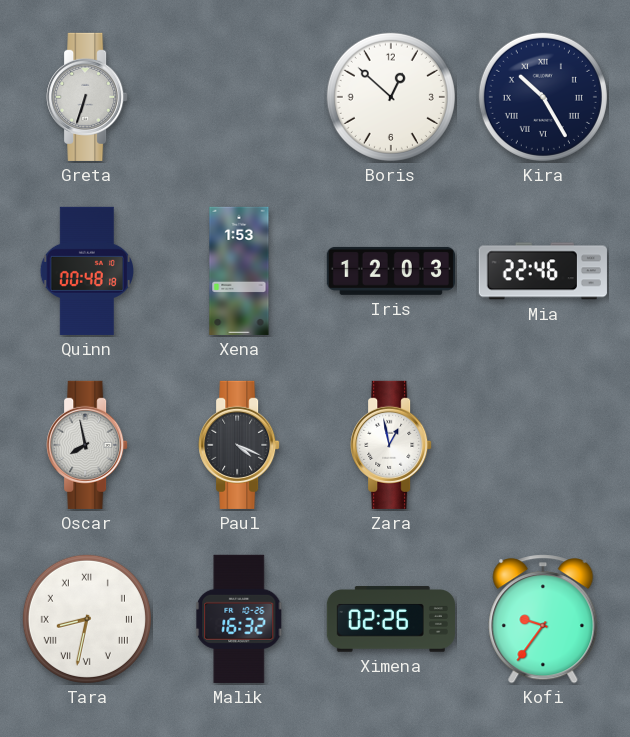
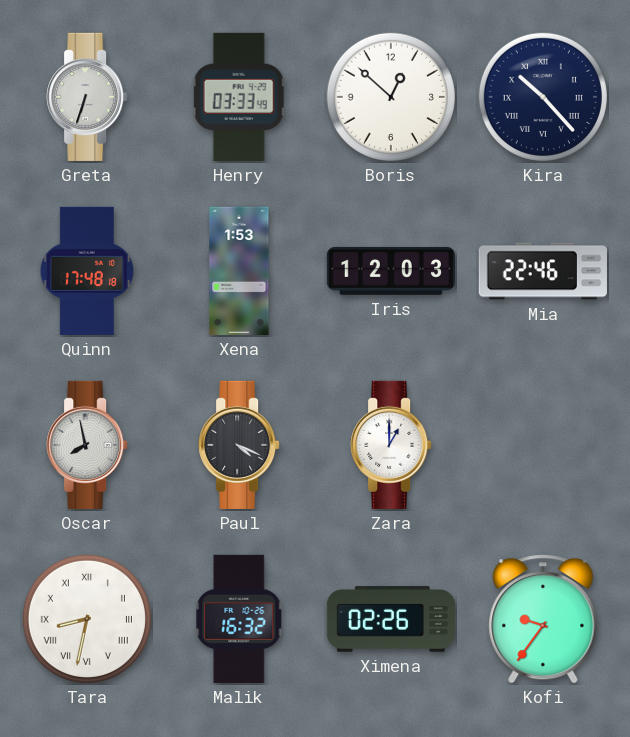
Henry: none -> 03:33
Kira: 10:25 -> 10:23
Quinn: 00:48 -> 17:48
Zara: 12:58 -> 1:00
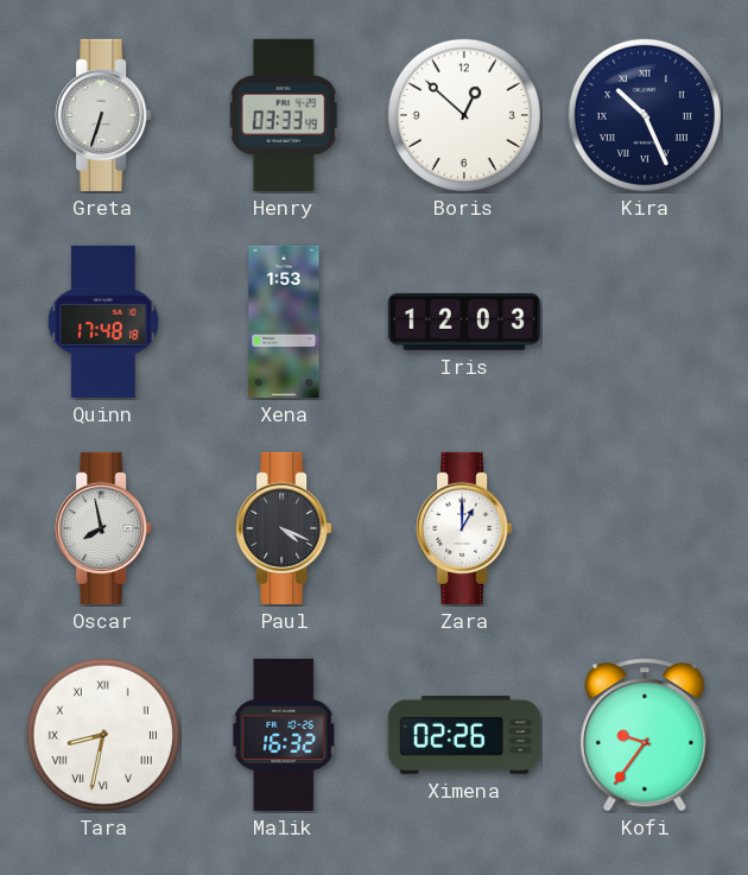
Kira: 10:23 -> 10:26
Mia: 22:46 -> none
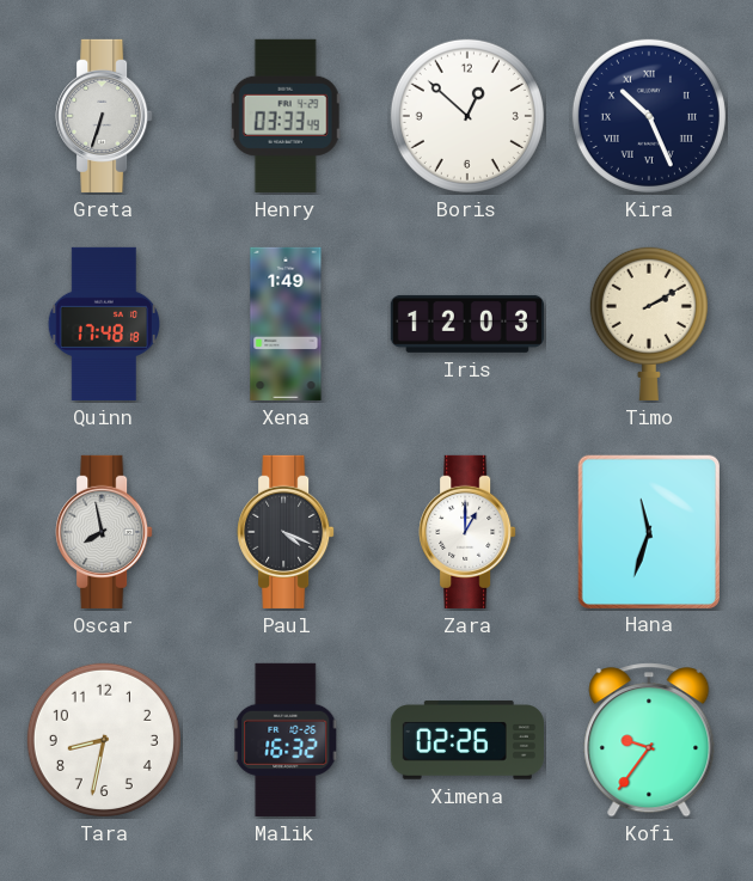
Xena: 1:53 -> 1:49
Timo: none -> 2:10
Hana: none -> 11:33
Tara numerals: Roman -> Arabic
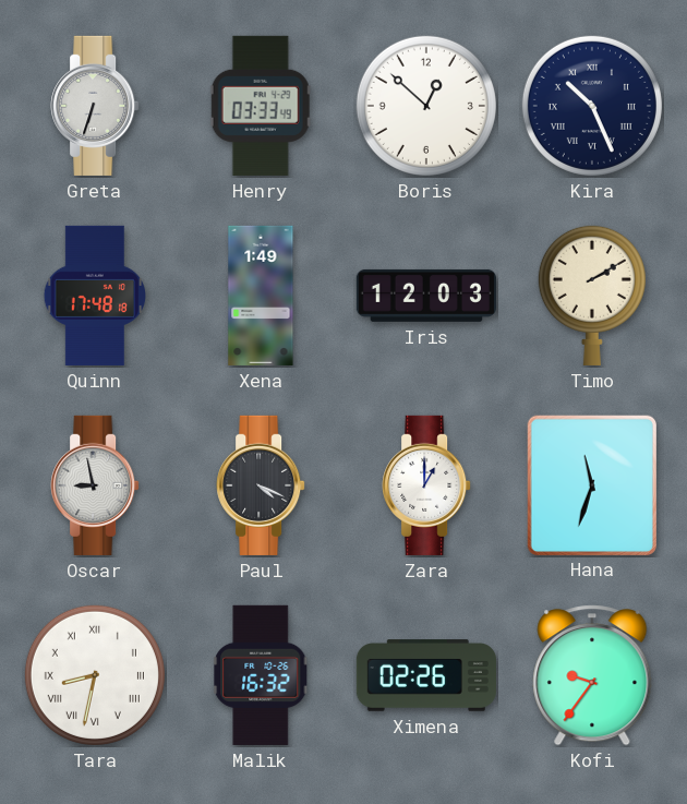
Oscar: 7:58 -> 8:58
Tara numerals: Arabic -> Roman
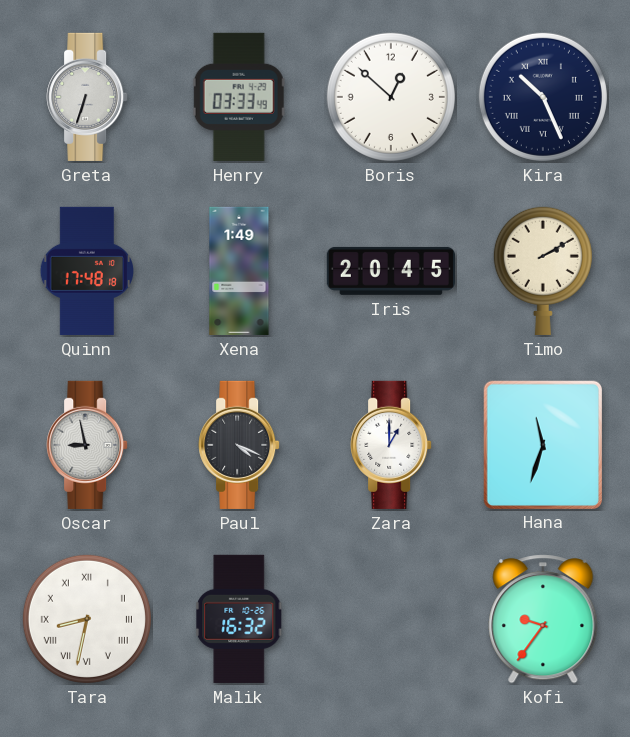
Iris: 12:03 -> 20:45
Ximena: 02:26 -> none
